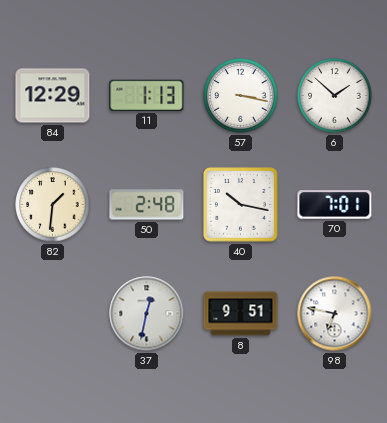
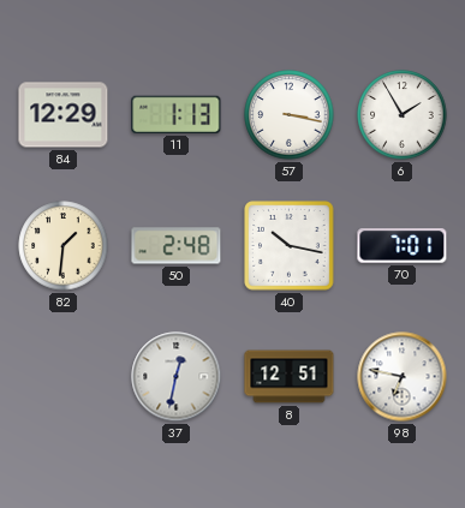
6: 1:52 -> 1:55
8: 9:51 -> 12:51
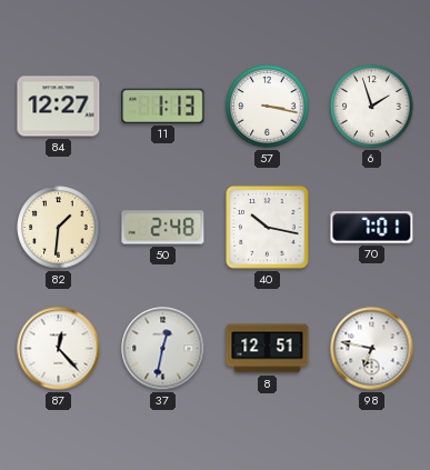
84: 12:29 -> 12:27
6: 1:55 -> 1:57
87: none -> 12:23
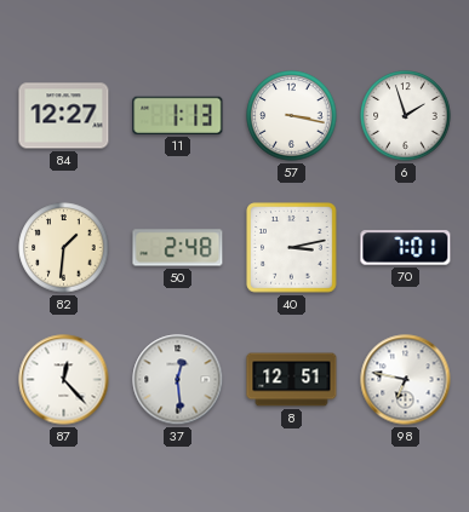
40: 10:17 -> 3:13
37: 12:32 -> 12:29
